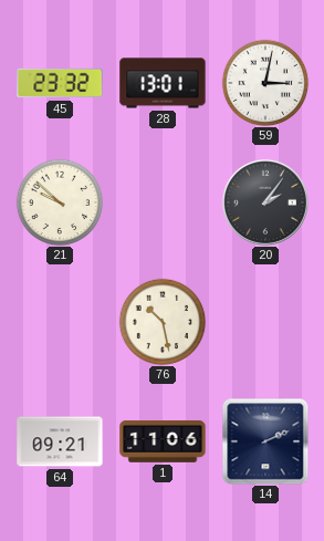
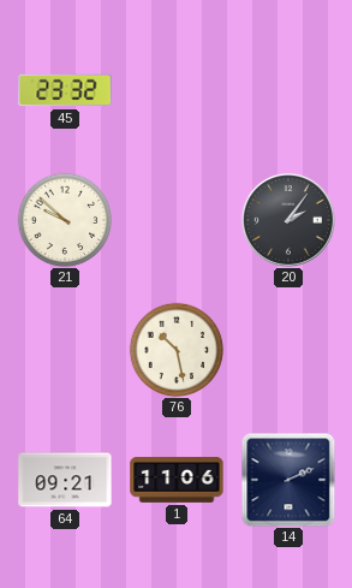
28: 13:01 -> none
59: 3:02 -> none
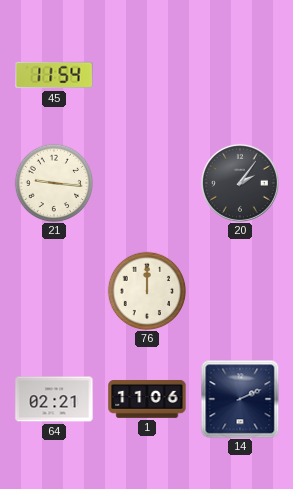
45: 23:32 -> 11:54
21: 9:52 -> 9:16
76: 10:28 -> 12:00
64: 09:21 -> 02:21
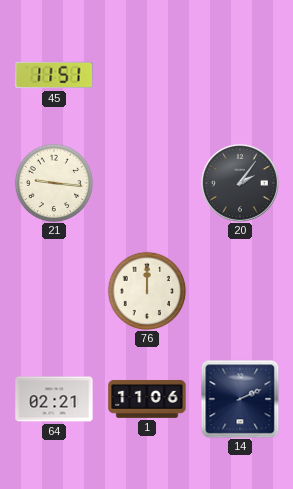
45: 11:54 -> 11:51
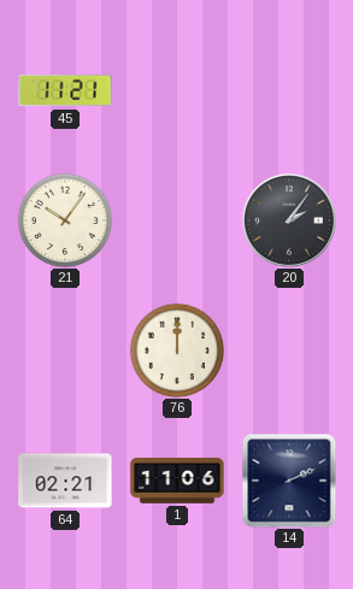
45: 11:51 -> 11:21
21: 9:16 -> 10:06
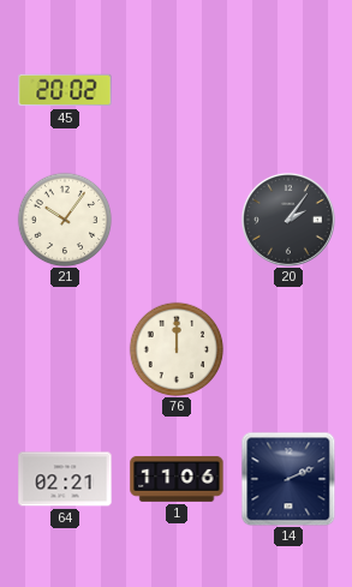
45: 11:21 -> 20:02
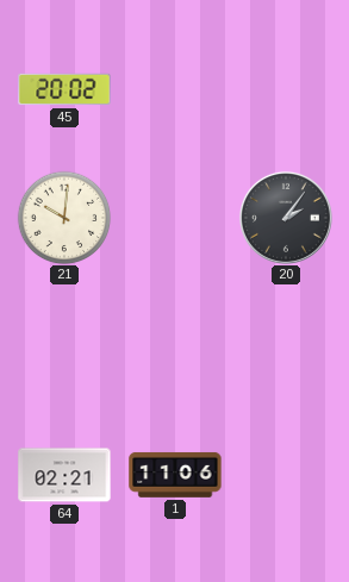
21: 10:06 -> 10:01
76: 12:00 -> none
14: 2:11 -> none
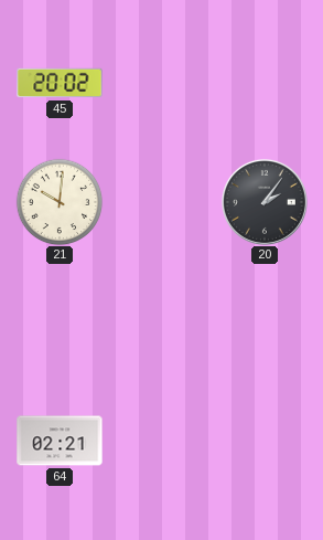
1: 11:06 -> none
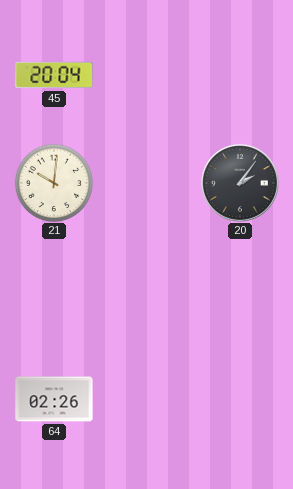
45: 20:02 -> 20:04
64: 02:21 -> 02:26
